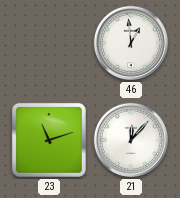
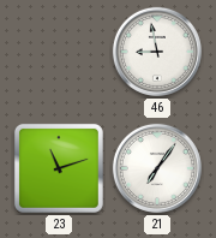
46: 12:59 -> 8:58
21: 12:07 -> 7:06
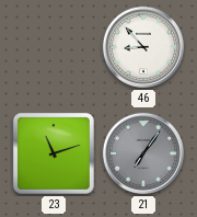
46: 8:58 -> 8:53
21 dial: white -> grey
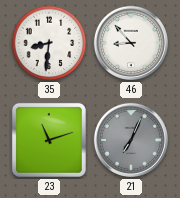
35: none -> 8:31
21: 7:06 -> 7:04
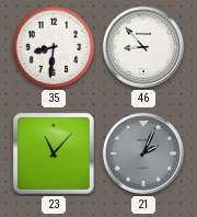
23: 11:12 -> 11:07
21: 7:04 -> 2:04
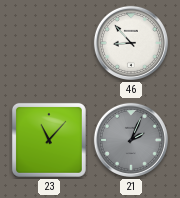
35: 8:31 -> none
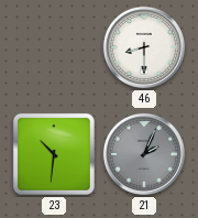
46: 8:53 -> 8:30
23: 11:07 -> 10:31
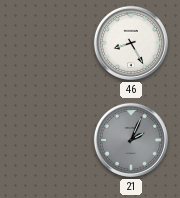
46: 8:30 -> 8:25
23: 10:31 -> none
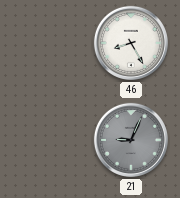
21: 2:04 -> 9:04
